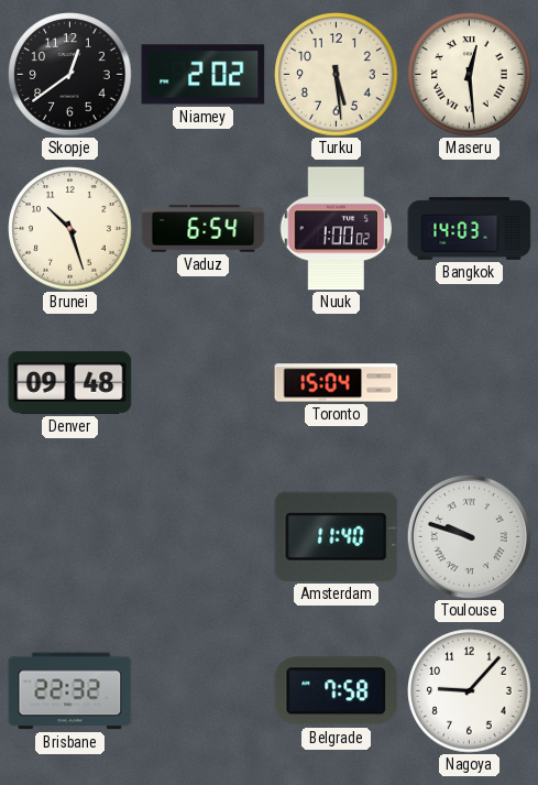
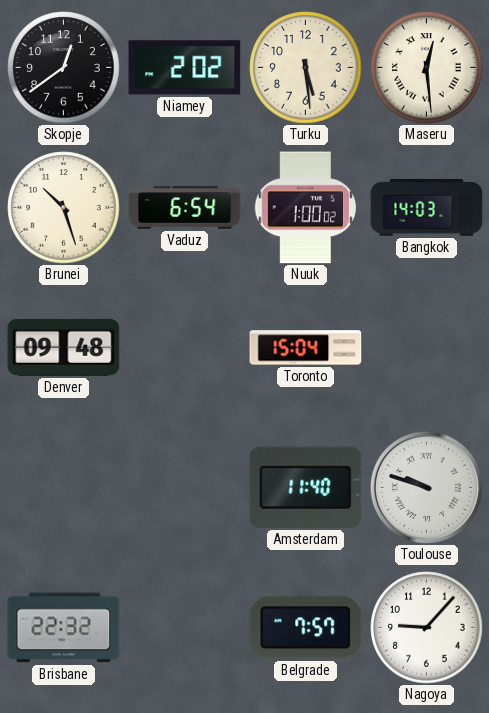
Belgrade: 7:58 -> 7:57
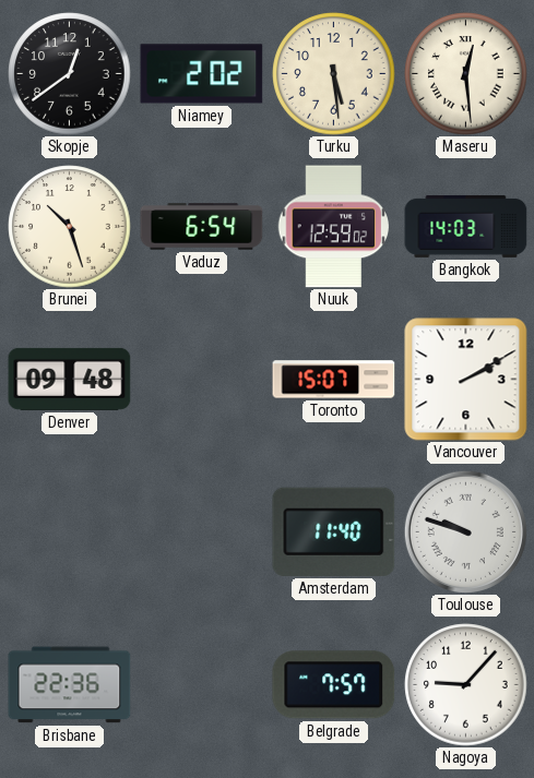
Nuuk: 1:00 -> 12:59
Toronto: 15:04 -> 15:07
Vancouver: none -> 2:10
Brisbane: 22:32 -> 22:36
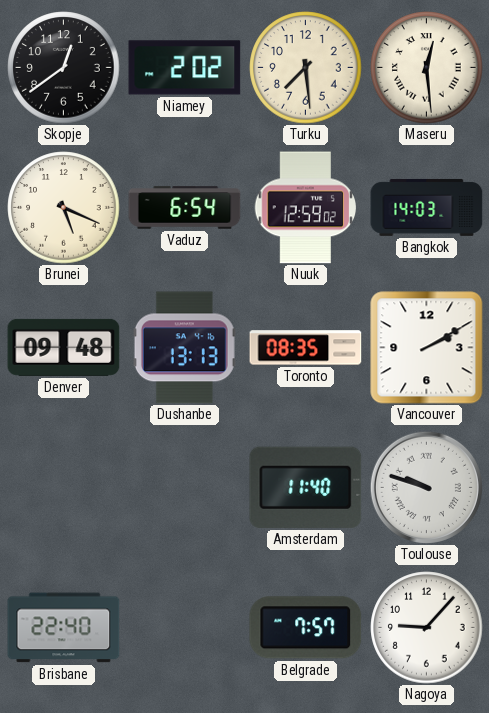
Turku: 5:29 -> 7:29
Brunei: 10:27 -> 5:19
Dushanbe: none -> 13:13
Toronto: 15:07 -> 08:35
Brisbane: 22:36 -> 22:40
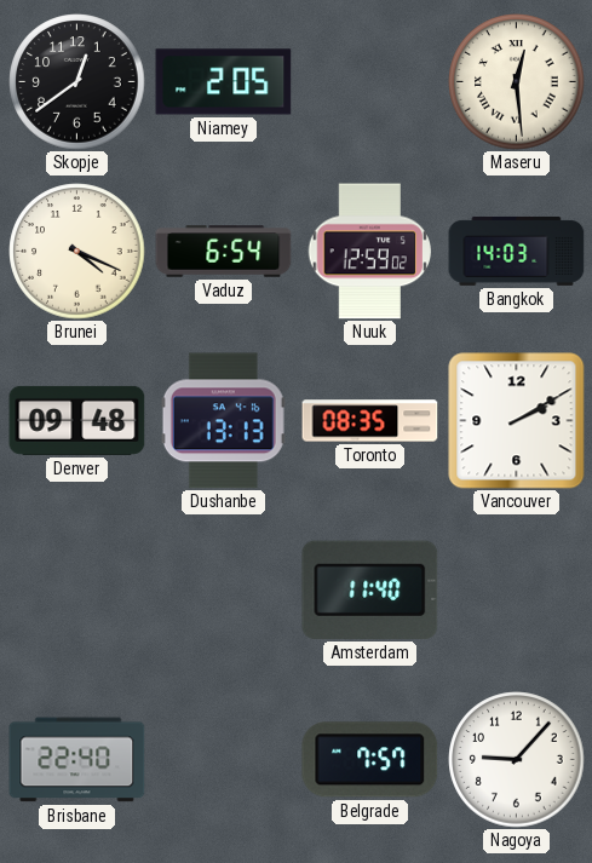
Niamey: 2:02 -> 2:05
Turku: 7:29 -> none
Brunei: 5:19 -> 4:19
Toulouse: 9:48 -> none
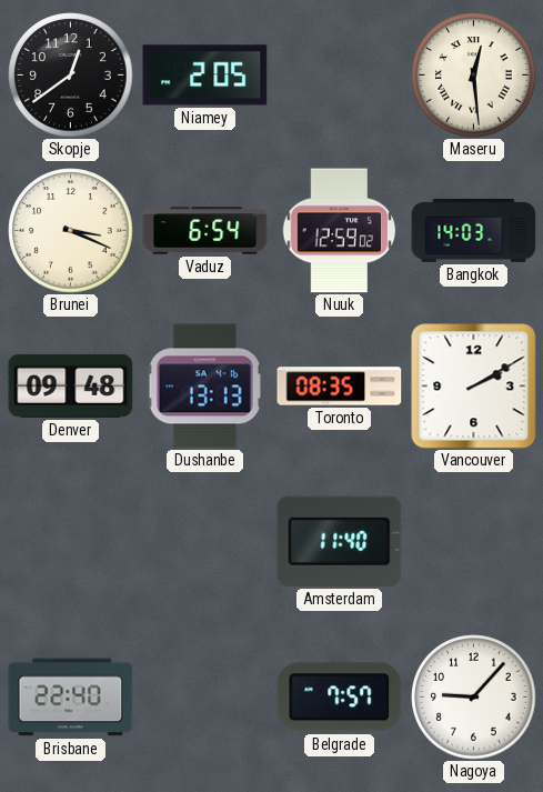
Brunei: 4:19 -> 3:19
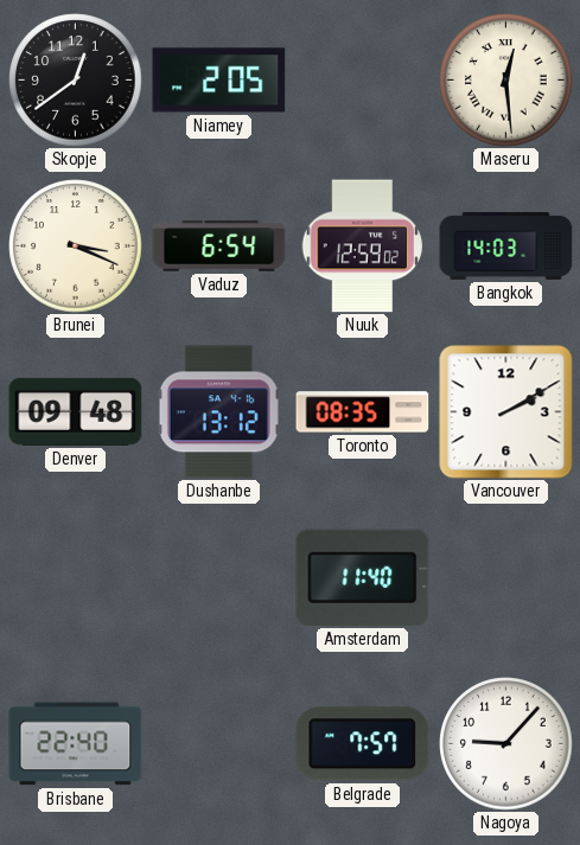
Dushanbe: 13:13 -> 13:12
